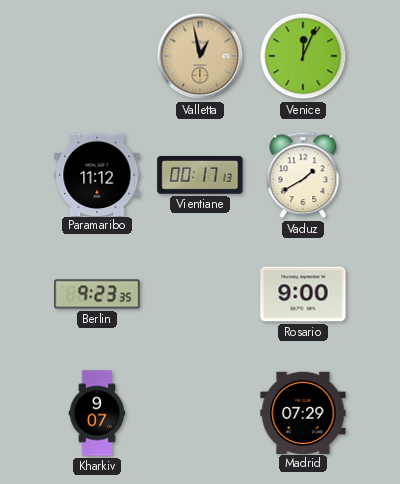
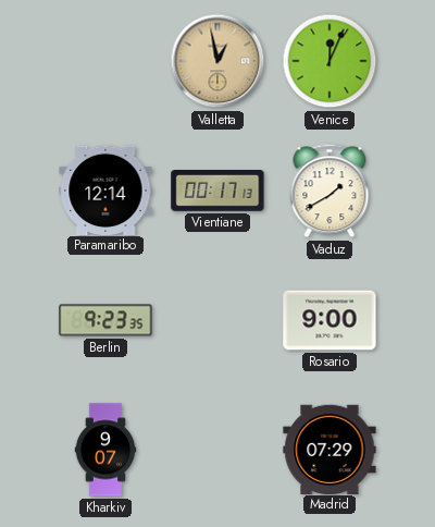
Paramaribo: 11:12 -> 12:14
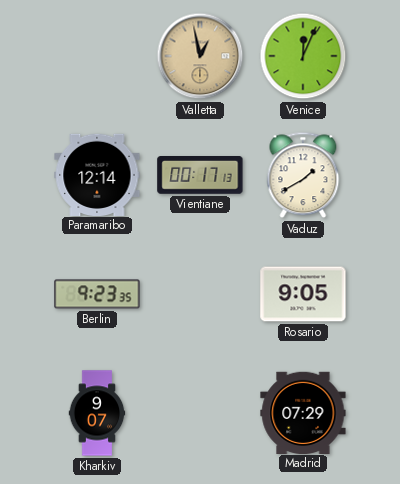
Rosario: 9:00 -> 9:05
